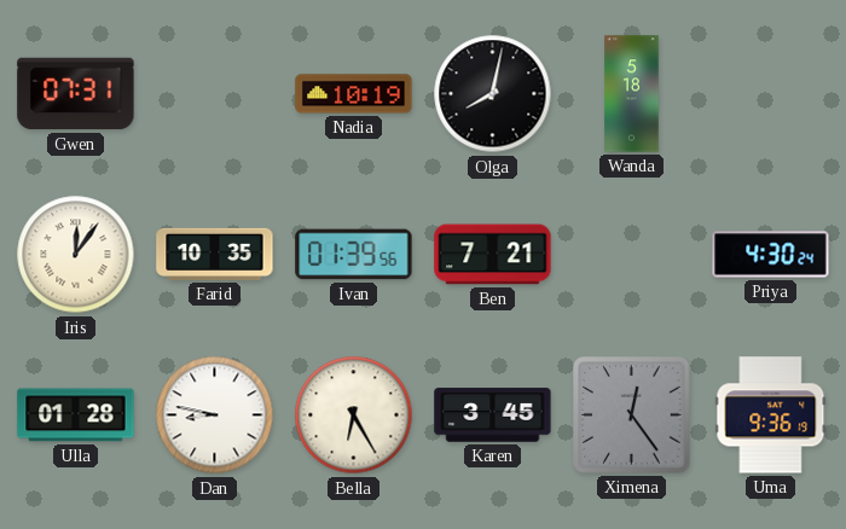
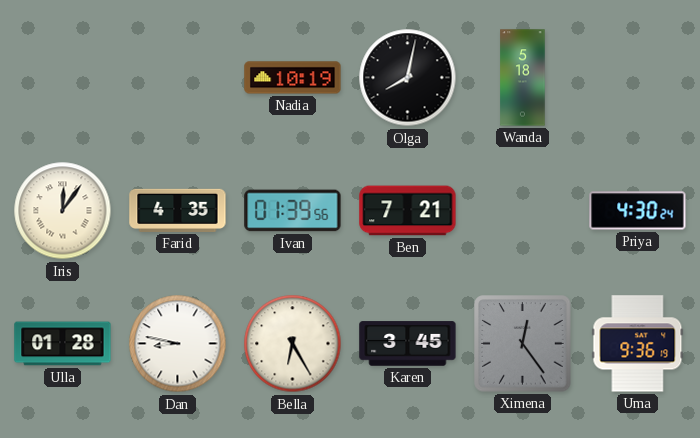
Gwen: 07:31 -> none
Farid: 10:35 -> 4:35
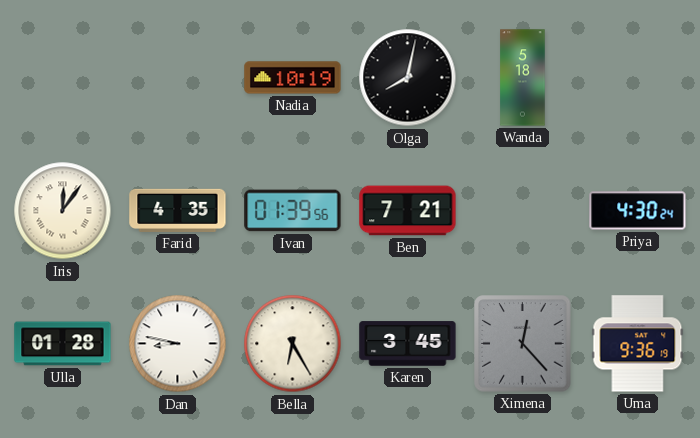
Ximena: 12:24 -> 12:23
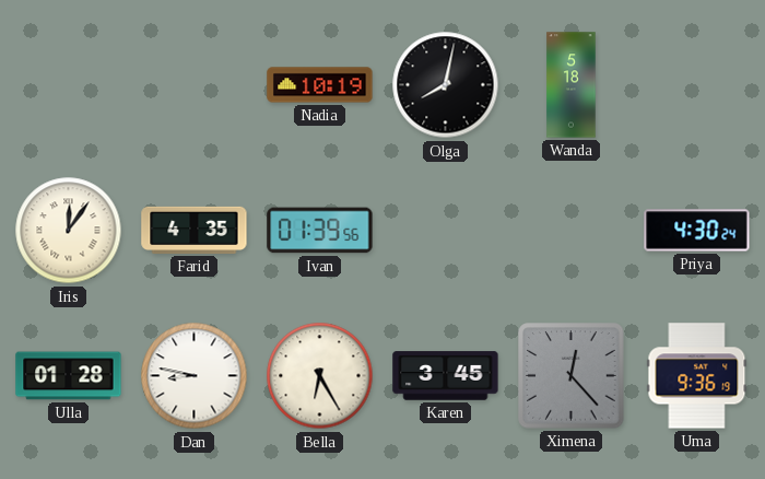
Ben: 7:21 -> none
